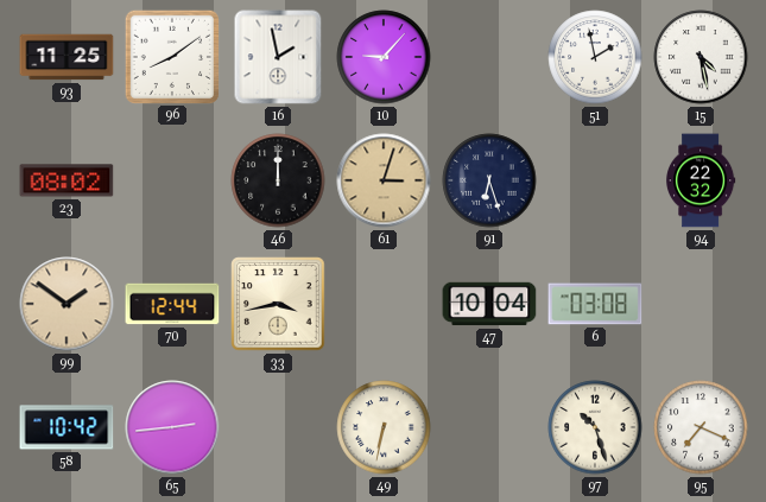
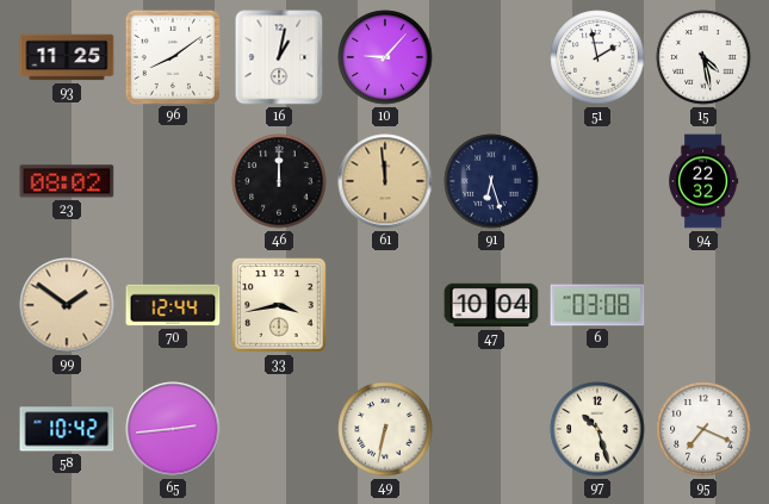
16: 1:58 -> 1:02
61: 3:03 -> 11:59
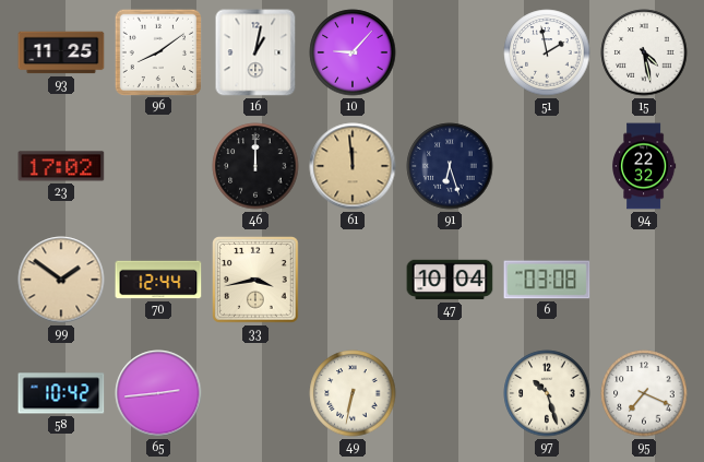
23: 08:02 -> 17:02
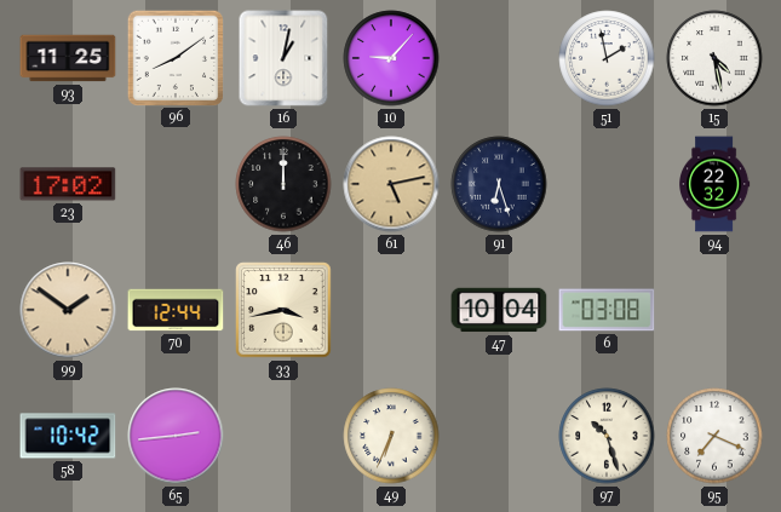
61: 11:59 -> 5:13
49: 6:32 -> 6:34
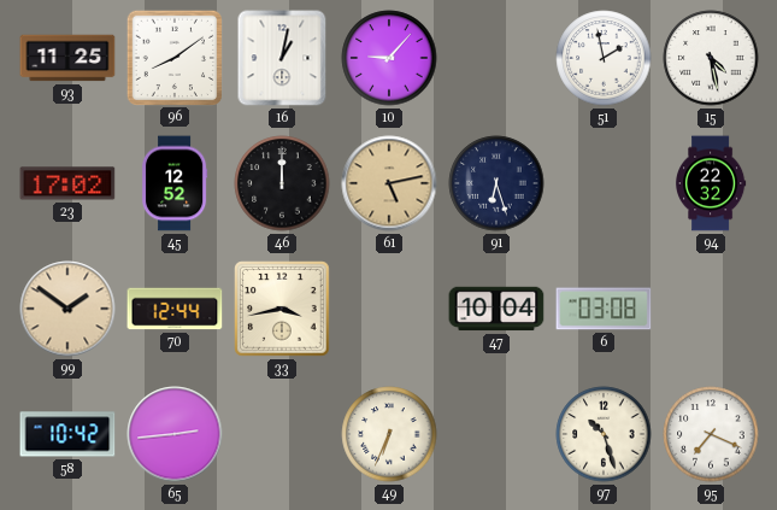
45: none -> 12:52
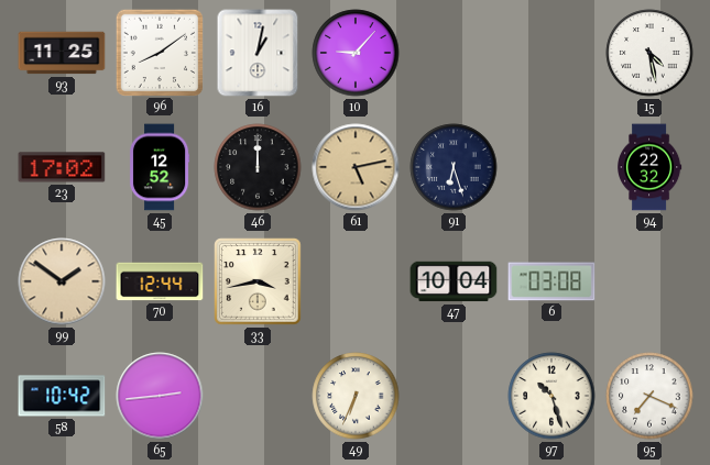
51: 1:58 -> none
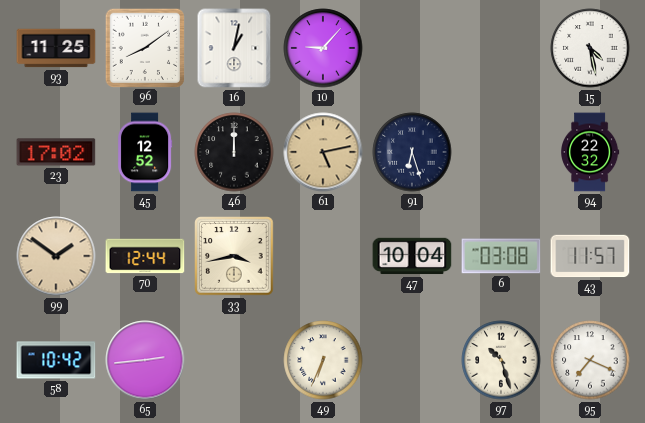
43: none -> 11:57
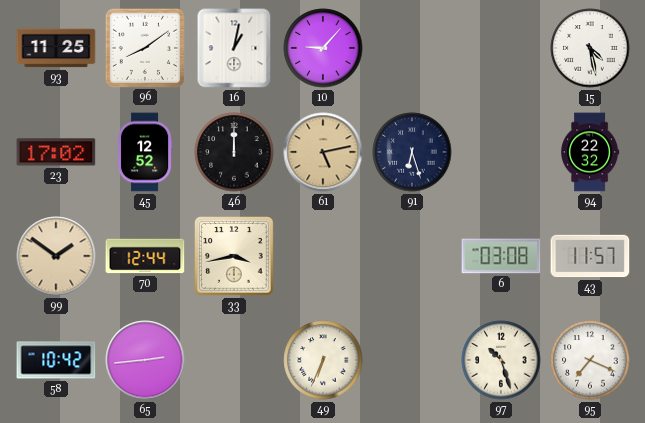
47: 10:04 -> none
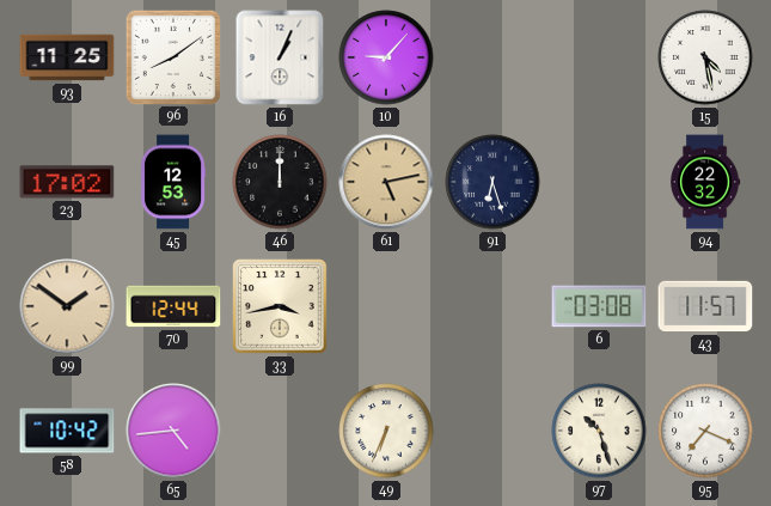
16: 1:02 -> 1:04
45: 12:52 -> 12:53
65: 2:44 -> 4:44
